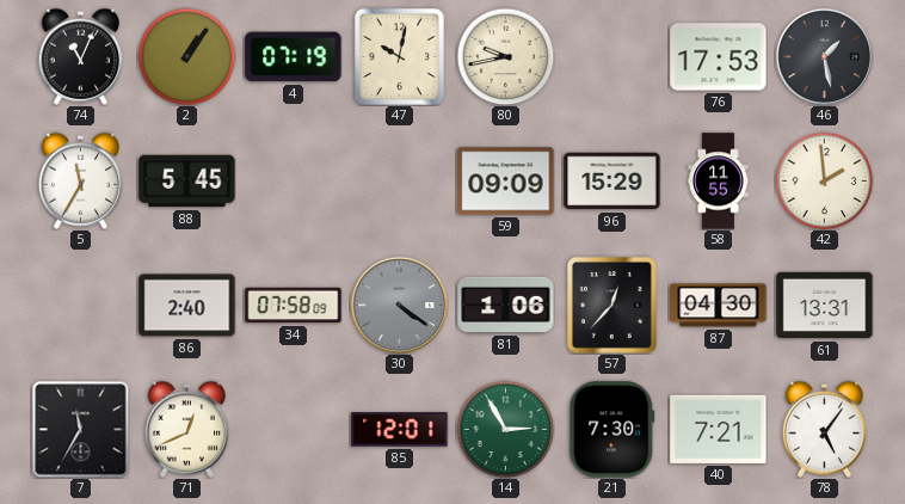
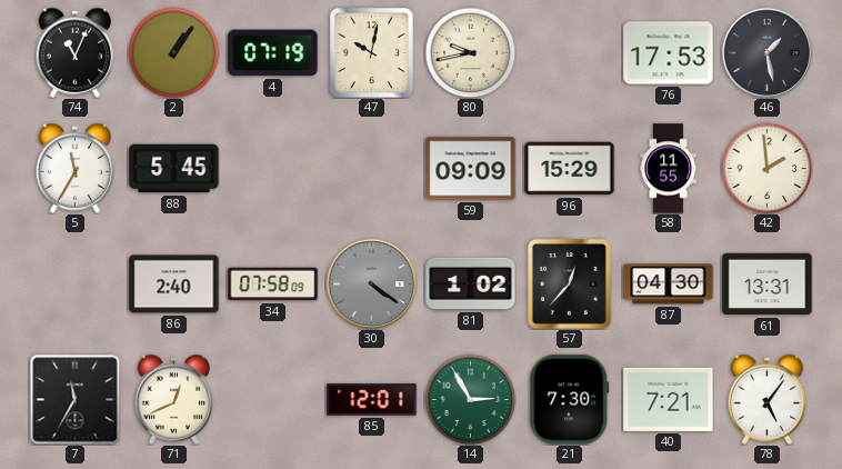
81: 1:06 -> 1:02
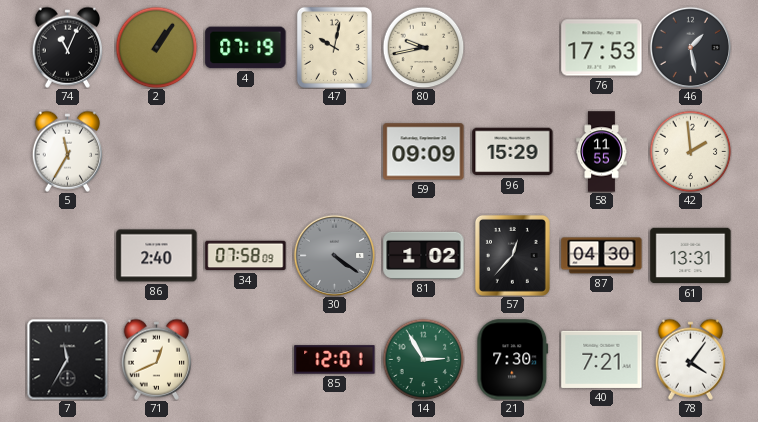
88: 5:45 -> none
78: 5:06 -> 4:06
